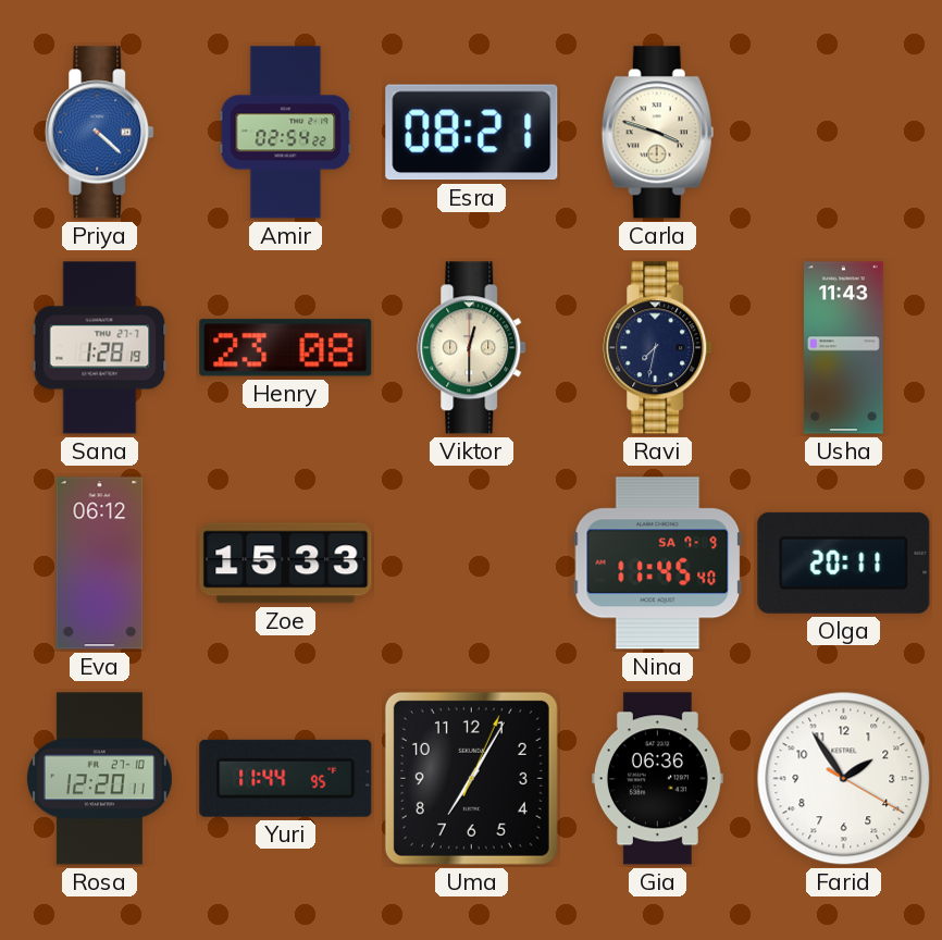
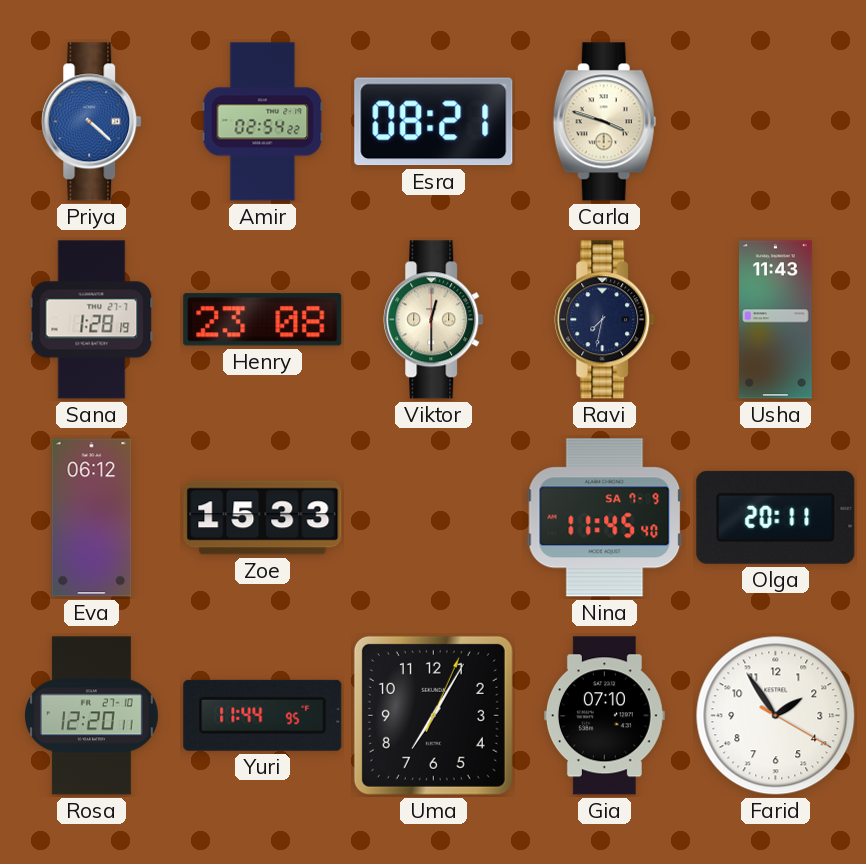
Gia: 06:36 -> 07:10
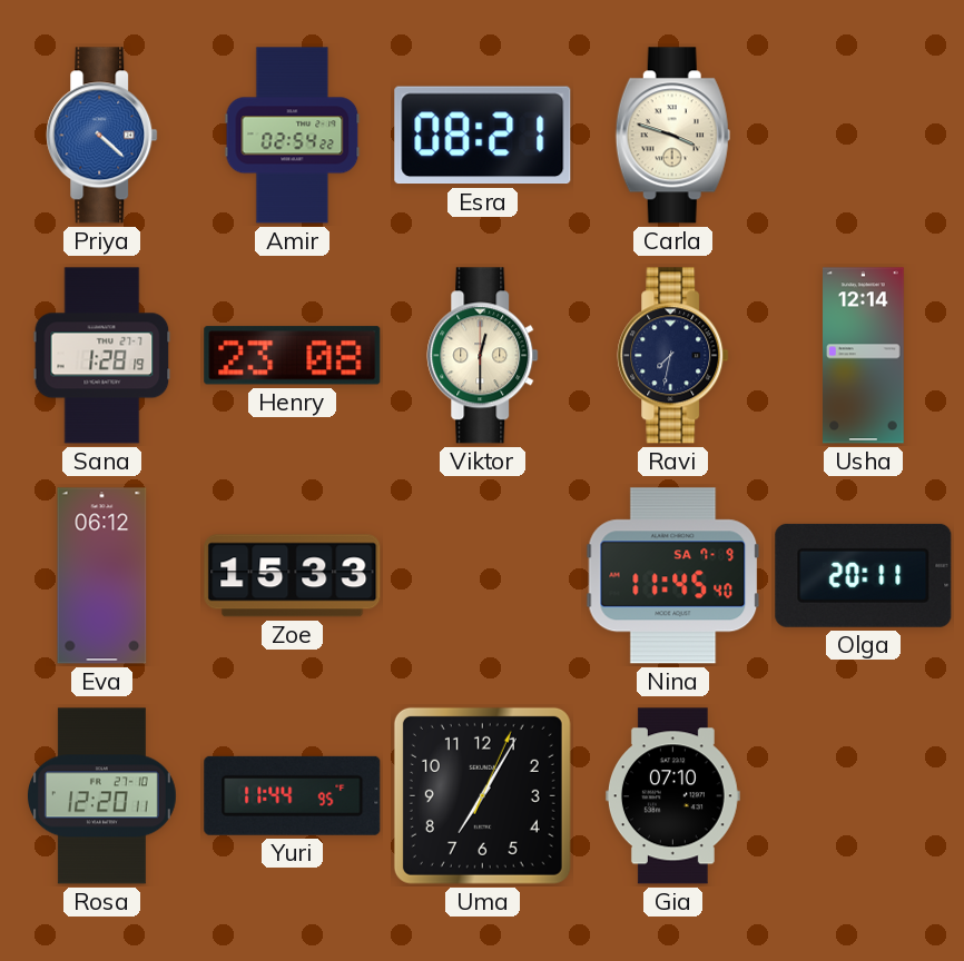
Usha: 11:43 -> 12:14
Farid: 1:54 -> none
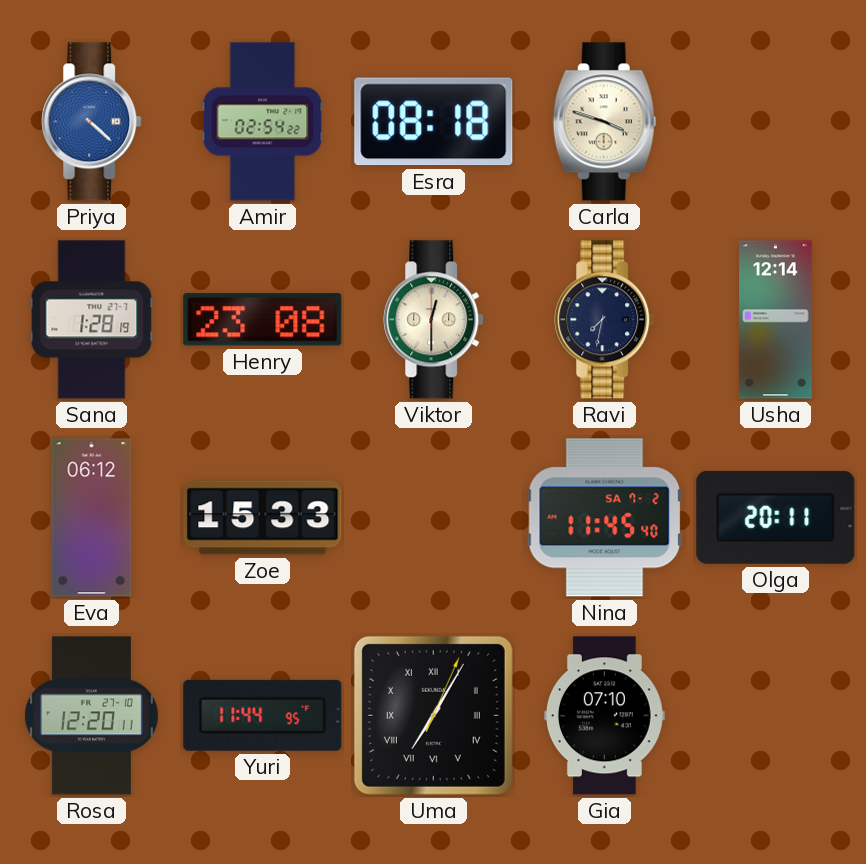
Esra: 08:21 -> 08:18
Nina date: SA 7-9 -> SA 7-2
Uma numerals: Arabic -> Roman
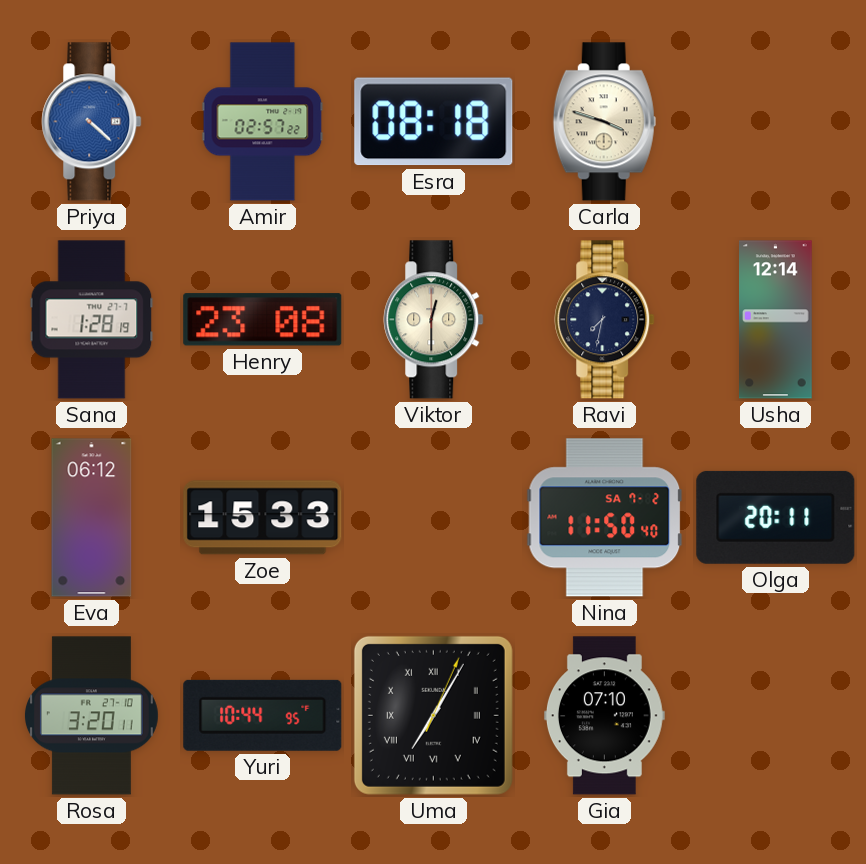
Amir: 02:54 -> 02:57
Nina: 11:45 -> 11:50
Rosa: 12:20 -> 3:20
Yuri: 11:44 -> 10:44
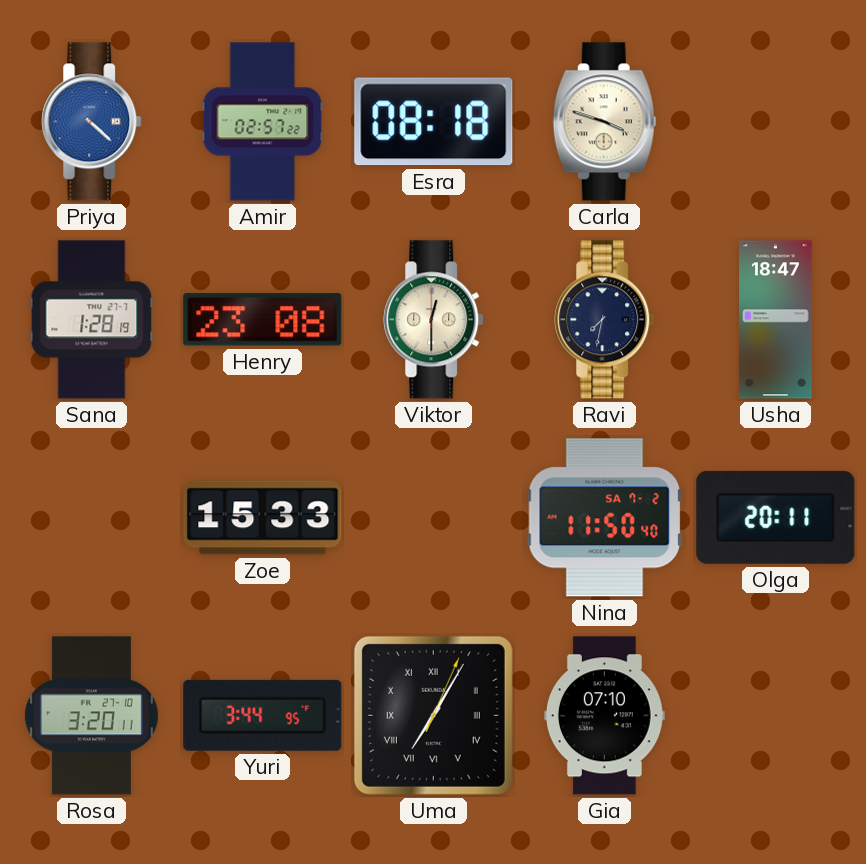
Usha: 12:14 -> 18:47
Eva: 06:12 -> none
Yuri: 10:44 -> 3:44
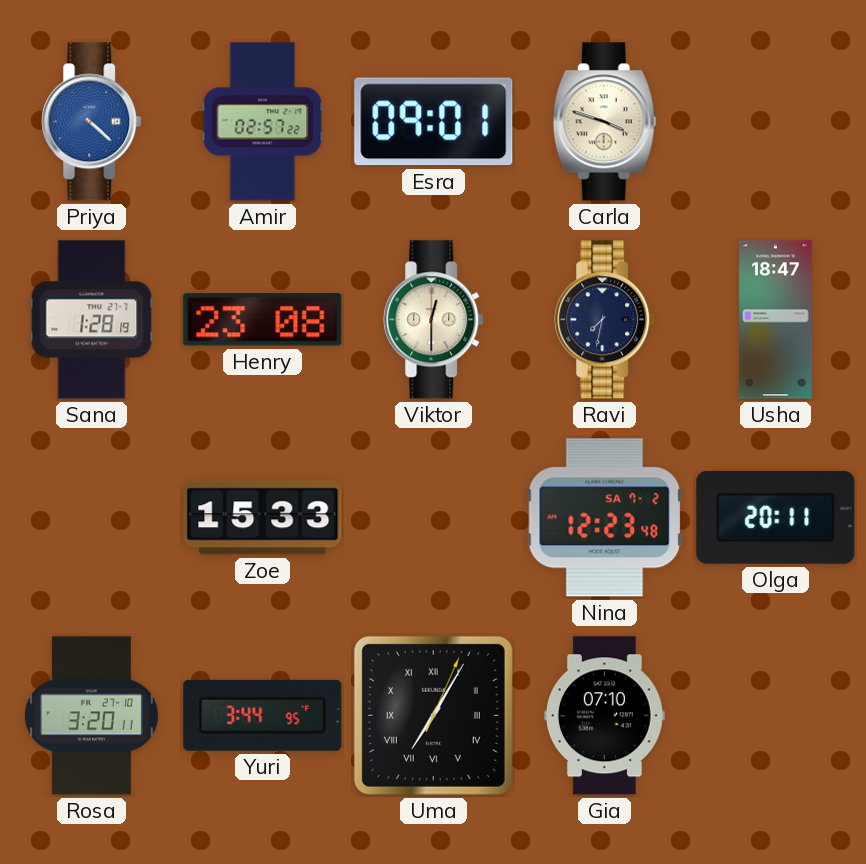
Esra: 08:18 -> 09:01
Nina: 11:50 -> 12:23
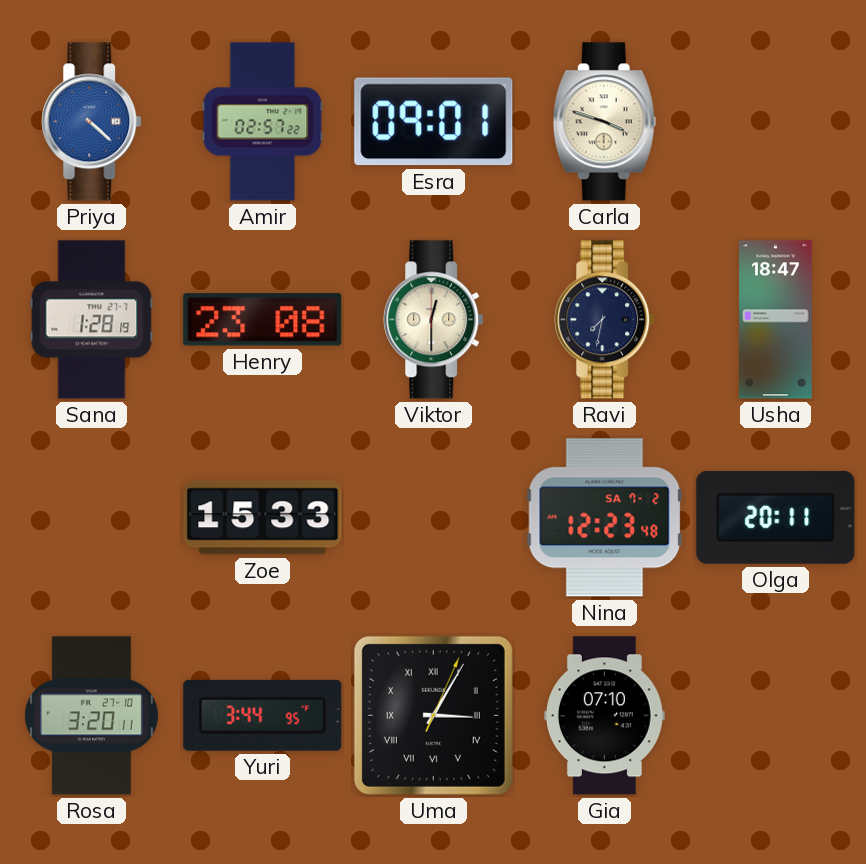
Uma: 7:05 -> 3:05
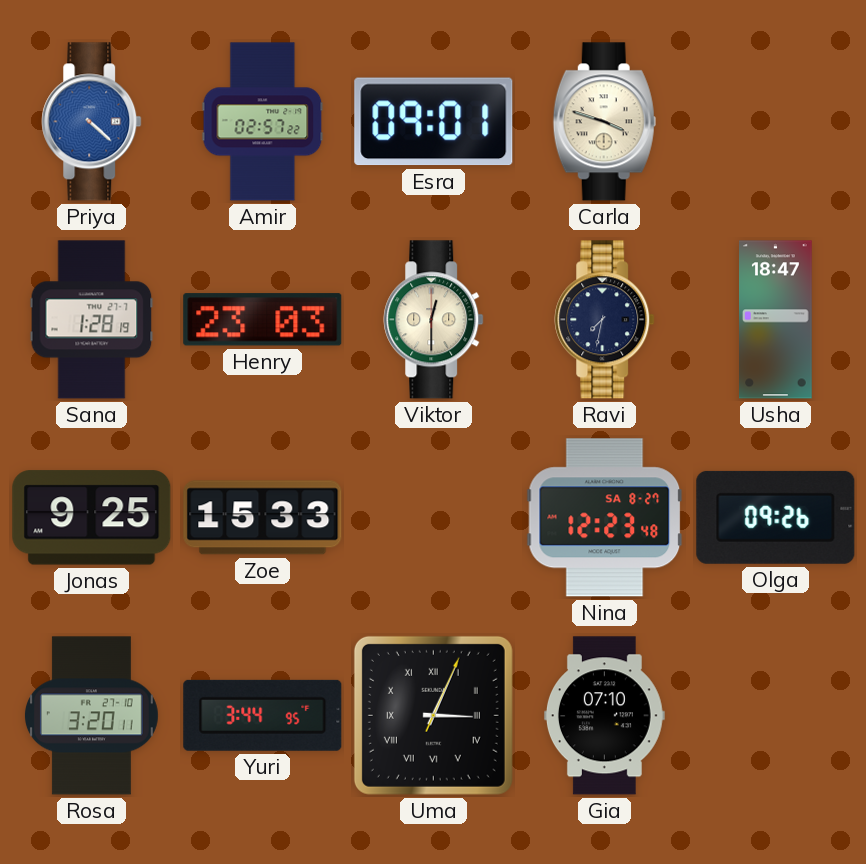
Henry: 23:08 -> 23:03
Jonas: none -> 9:25
Nina date: SA 7-2 -> SA 8-27
Olga: 20:11 -> 09:26
Uma: 3:05 -> 3:04
